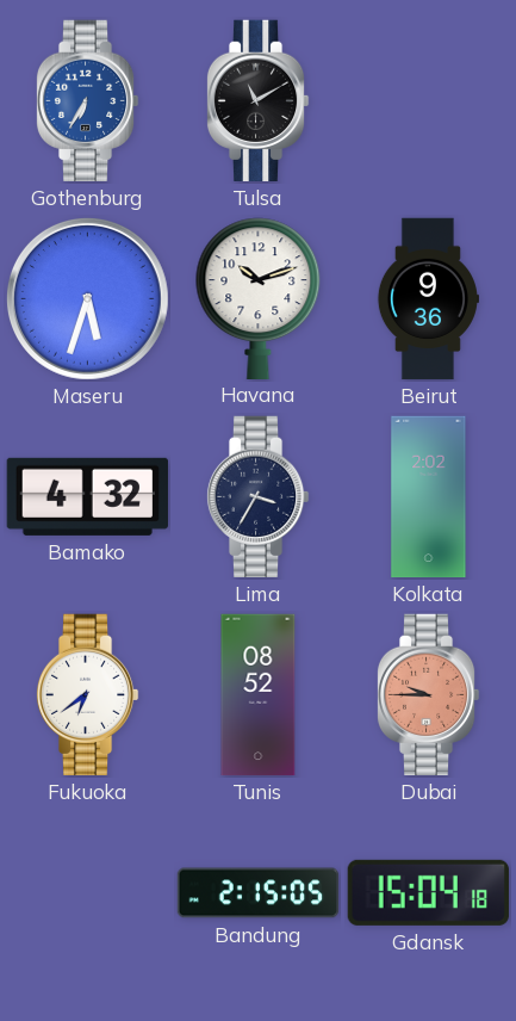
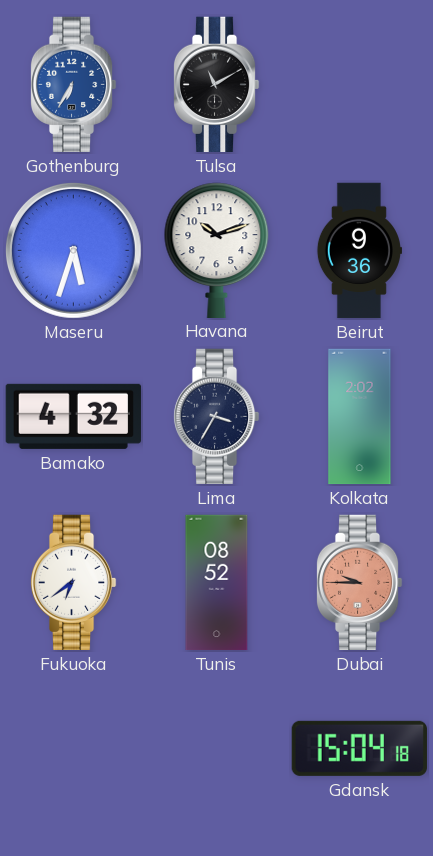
Bandung: 2:15 -> none
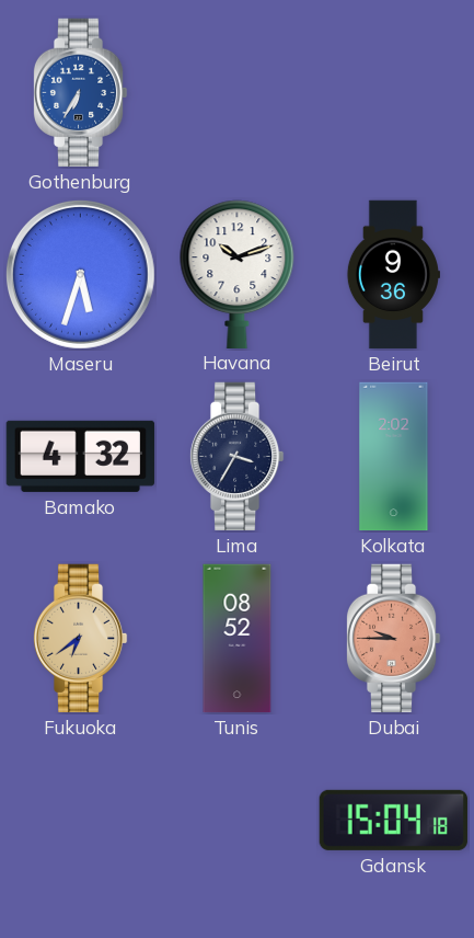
Tulsa: 11:10 -> none
Fukuoka dial: white -> champagne
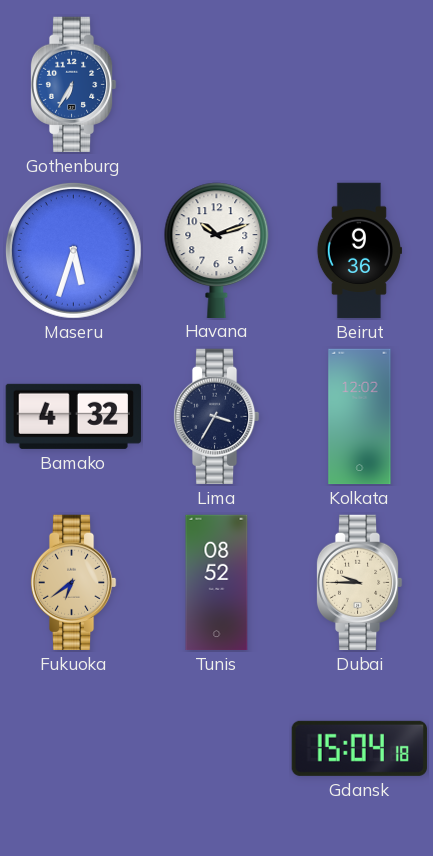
Kolkata: 2:02 -> 12:02
Dubai dial: salmon -> cream
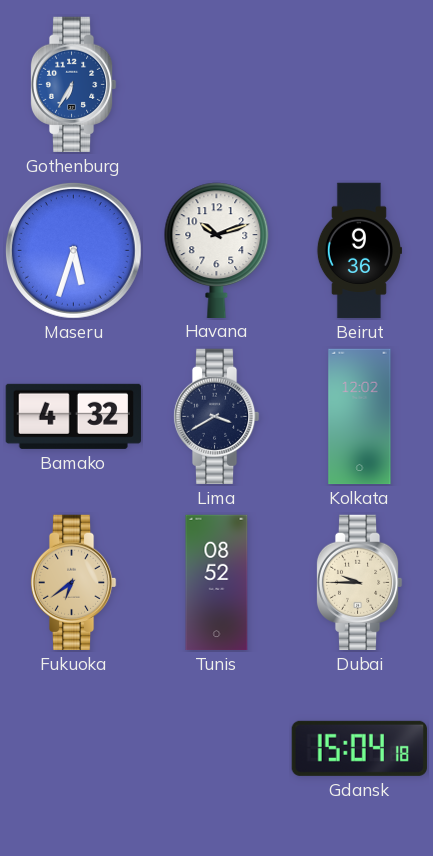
Lima: 3:35 -> 3:40
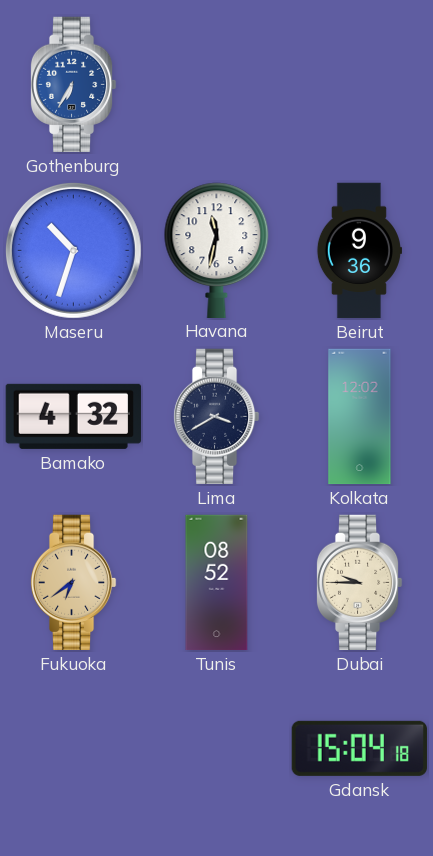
Maseru: 5:33 -> 10:33
Havana: 10:12 -> 11:32
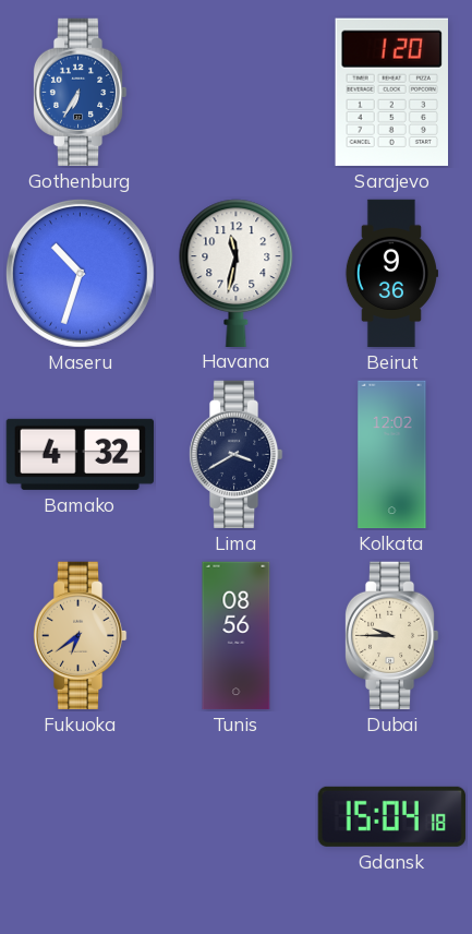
Sarajevo: none -> 1:20
Tunis: 08:52 -> 08:56
